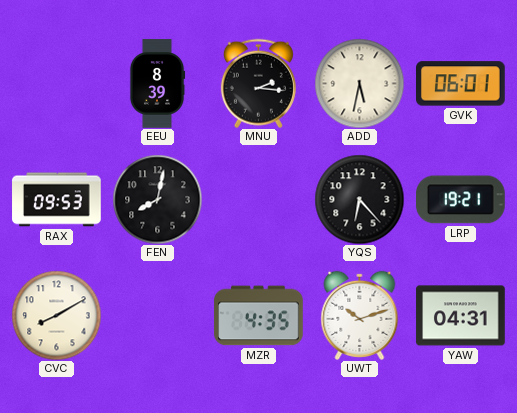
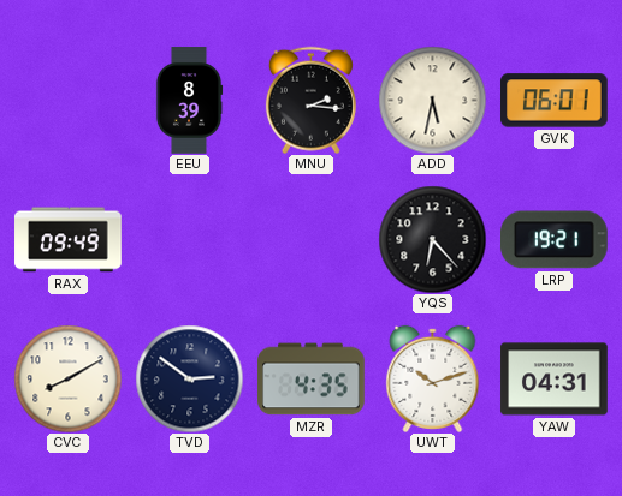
RAX: 09:53 -> 09:49
FEN: 8:02 -> none
TVD: none -> 2:51
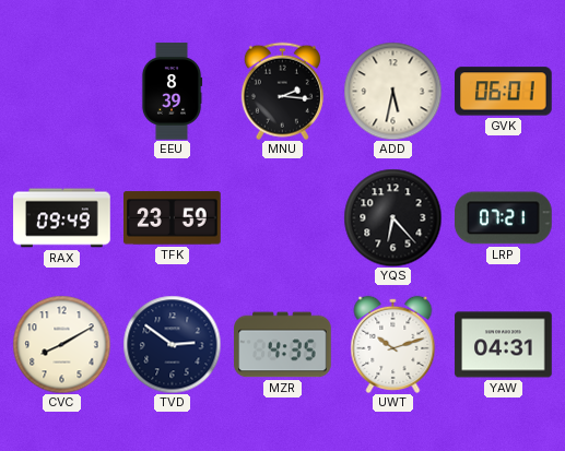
TFK: none -> 23:59
LRP: 19:21 -> 07:21
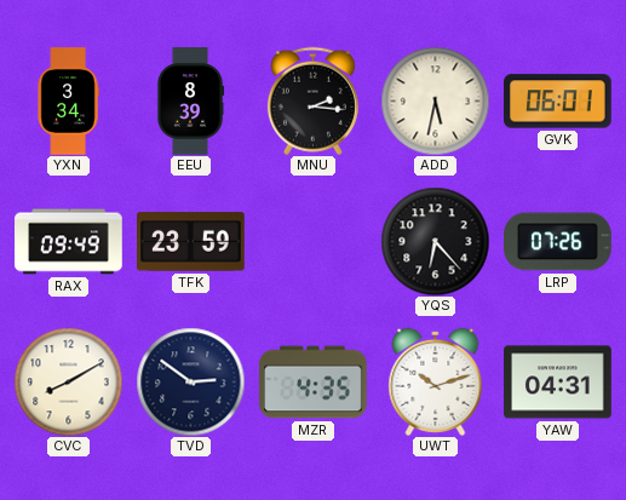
YXN: none -> 3:34
LRP: 07:21 -> 07:26
